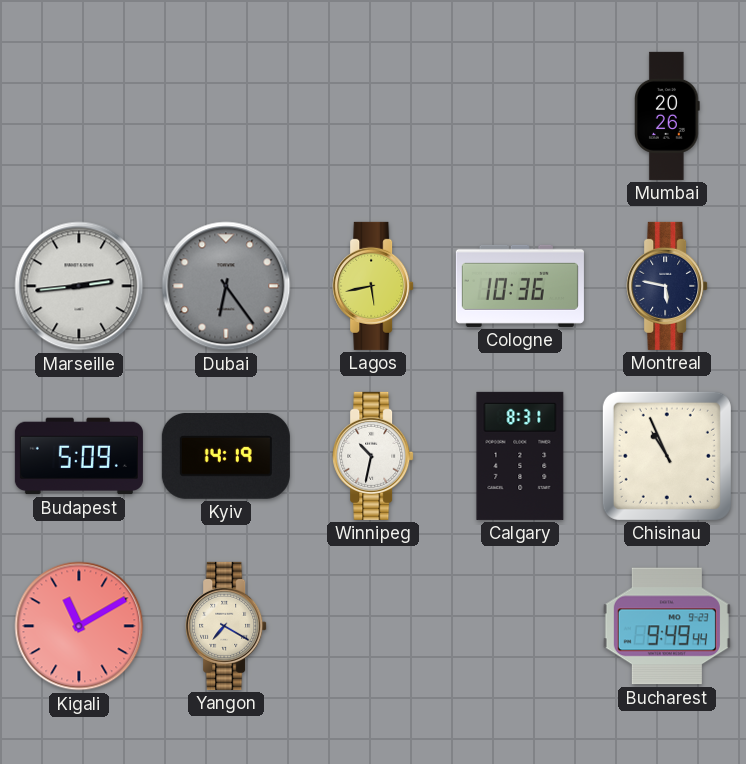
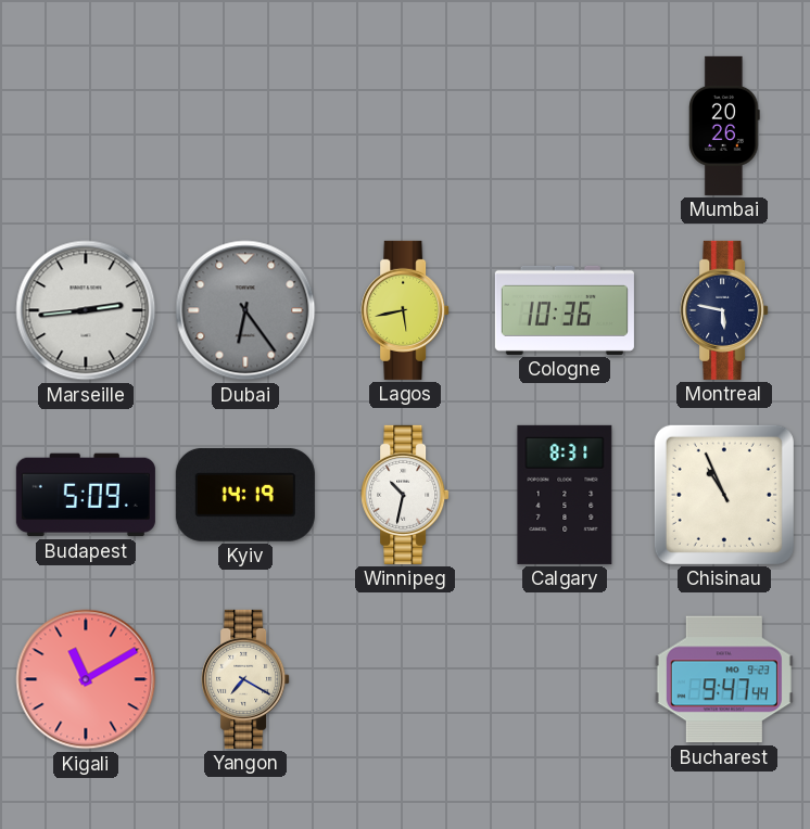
Bucharest: 9:49 -> 9:47
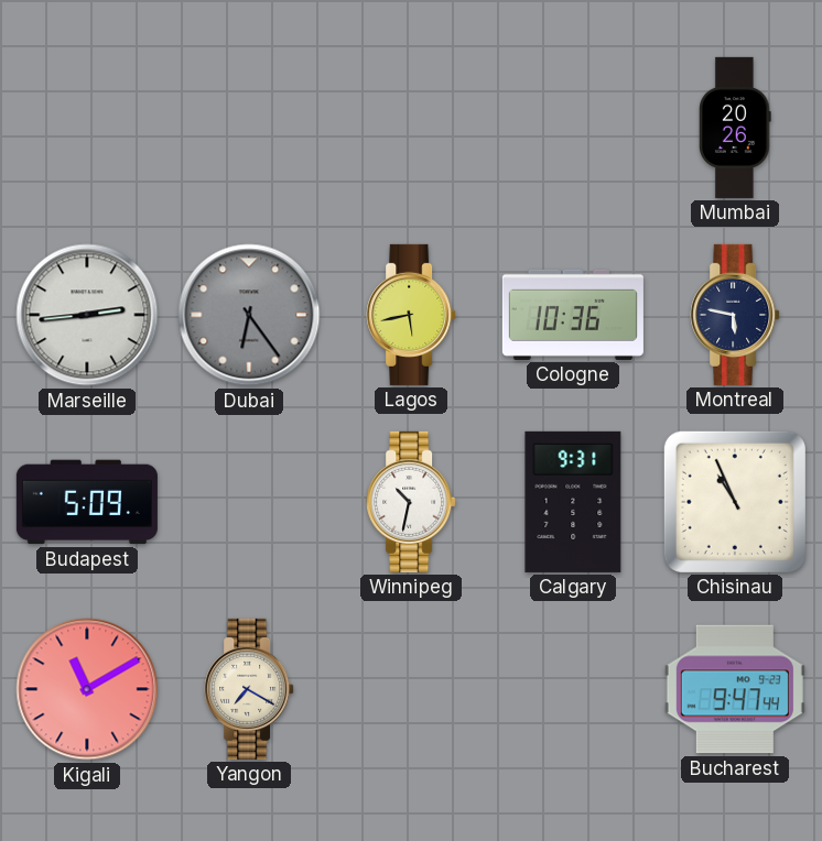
Kyiv: 14:19 -> none
Calgary: 8:31 -> 9:31
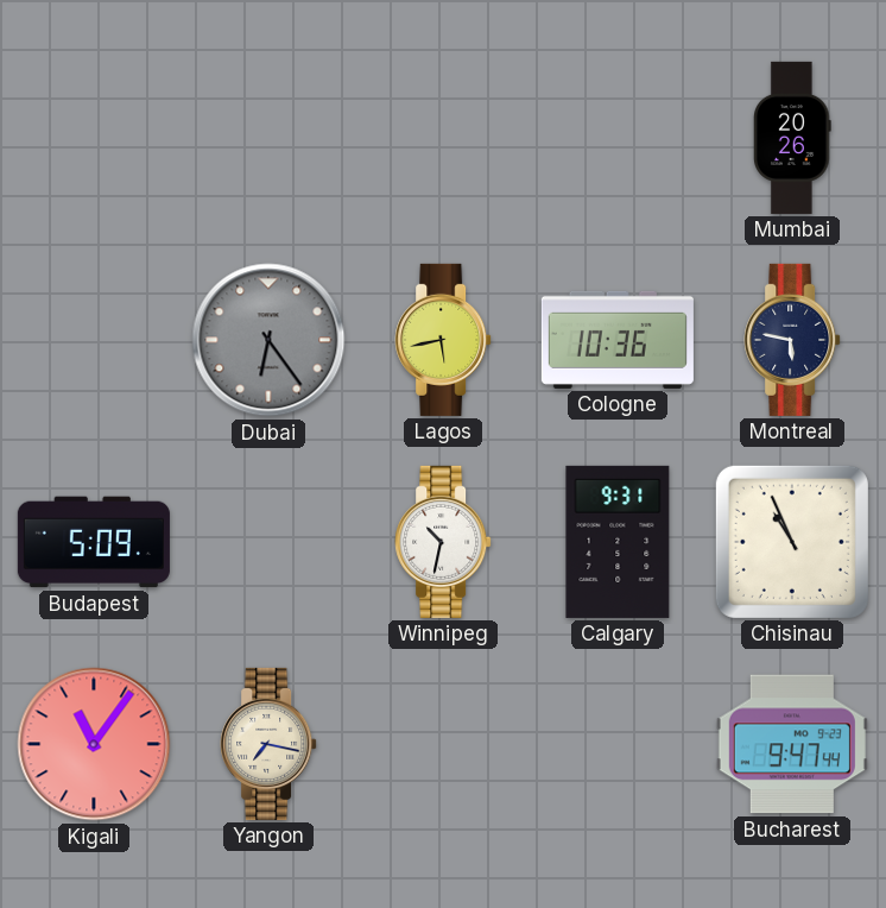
Marseille: 2:44 -> none
Kigali: 11:10 -> 11:06
Yangon: 7:20 -> 7:17
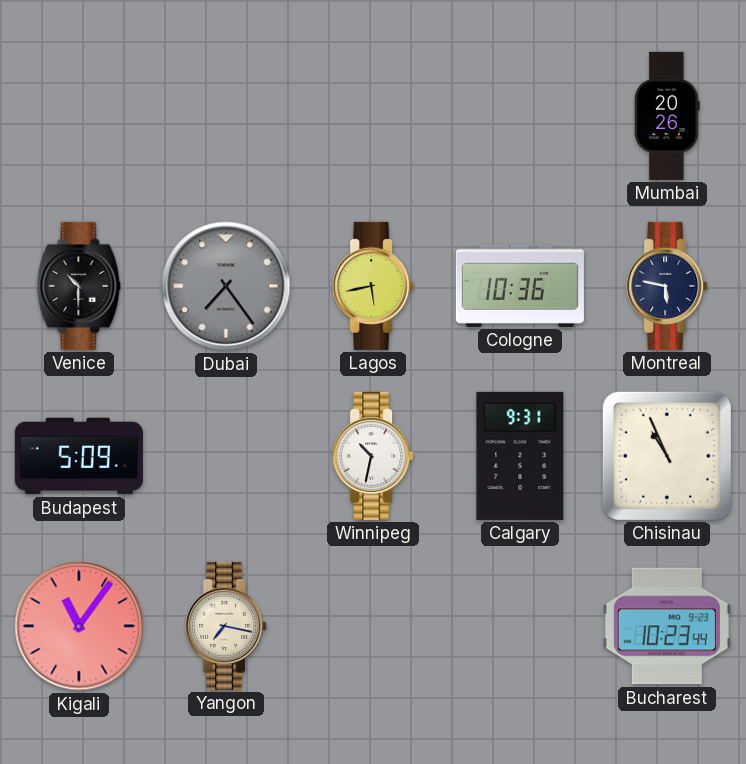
Venice: none -> 10:30
Dubai: 6:24 -> 7:24
Bucharest: 9:47 -> 10:23
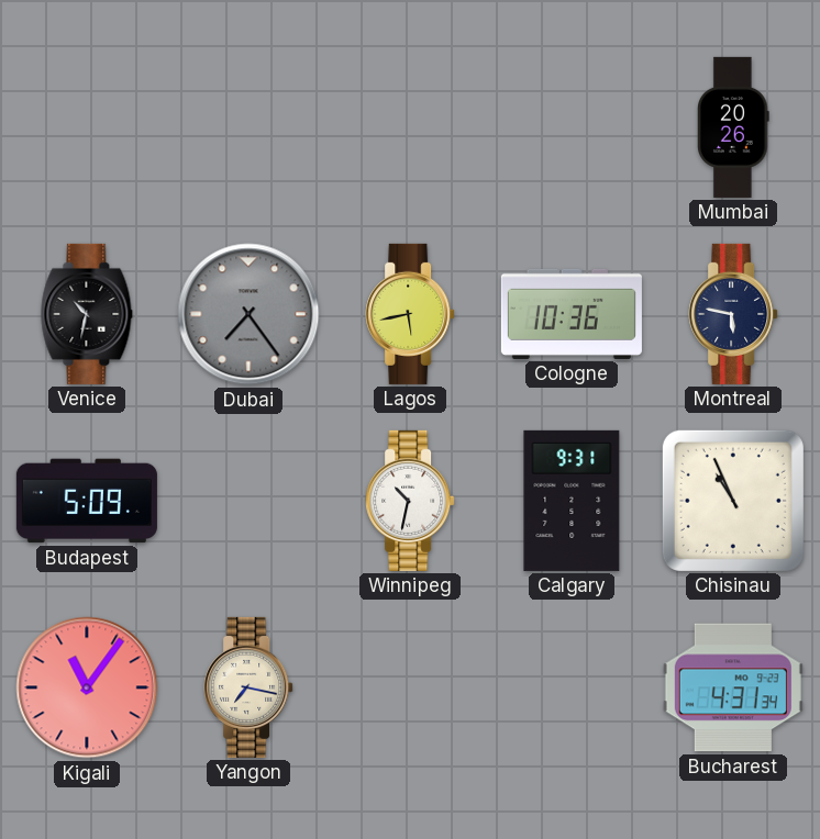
Venice: 10:30 -> 10:32
Bucharest: 10:23 -> 4:31
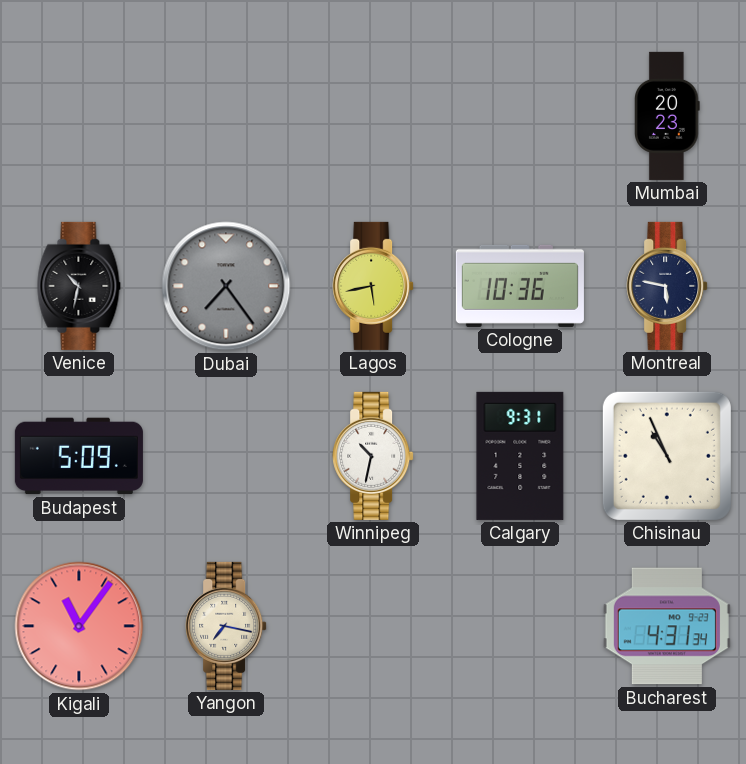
Mumbai: 20:26 -> 20:23
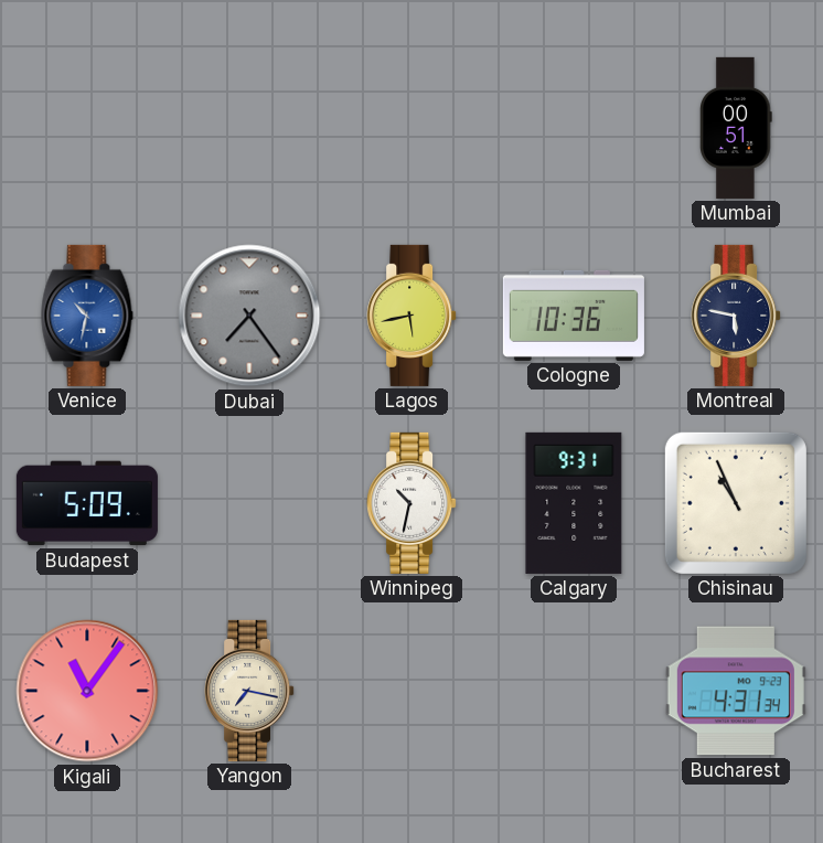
Mumbai: 20:23 -> 00:51
Venice dial: black -> blue
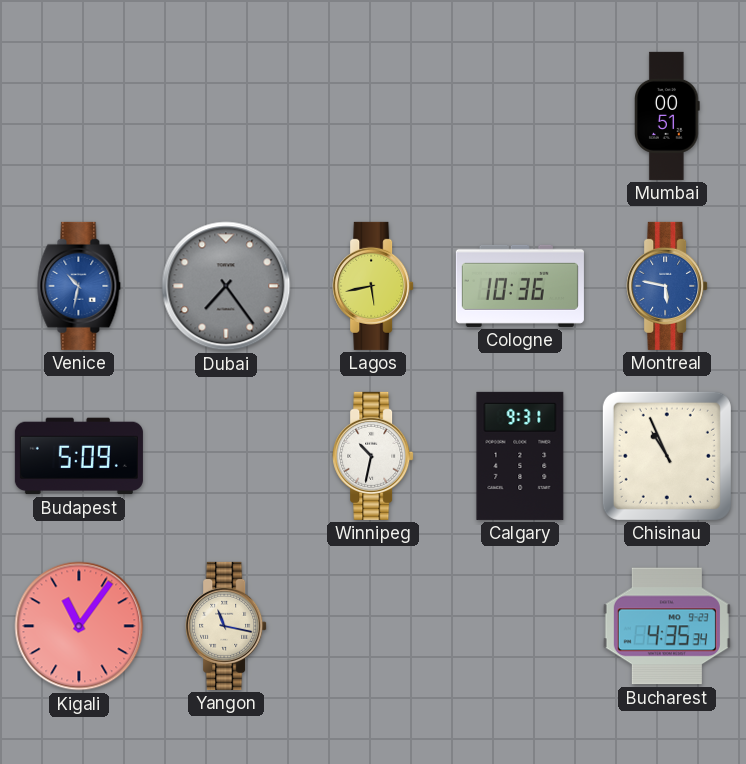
Montreal dial: navy -> blue
Yangon: 7:17 -> 11:17
Bucharest: 4:31 -> 4:35
